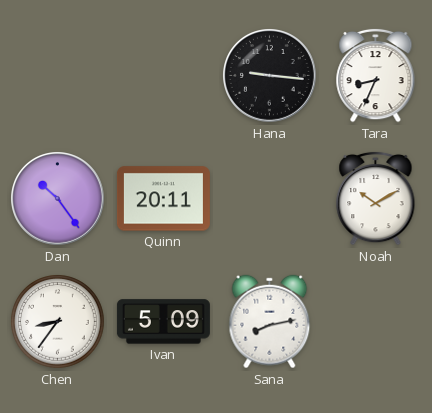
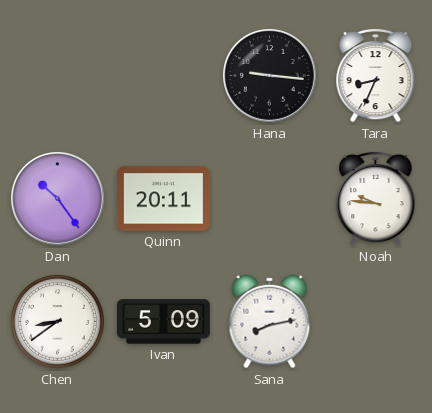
Noah: 10:10 -> 9:46
Chen: 8:36 -> 8:39
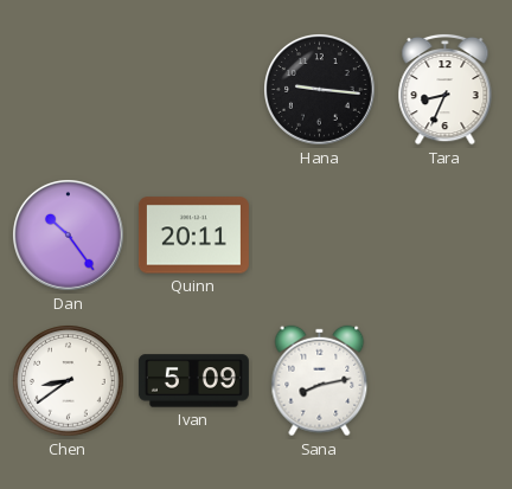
Noah: 9:46 -> none
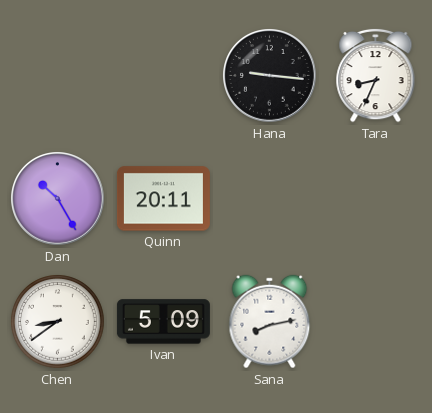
Dan: 10:24 -> 10:25
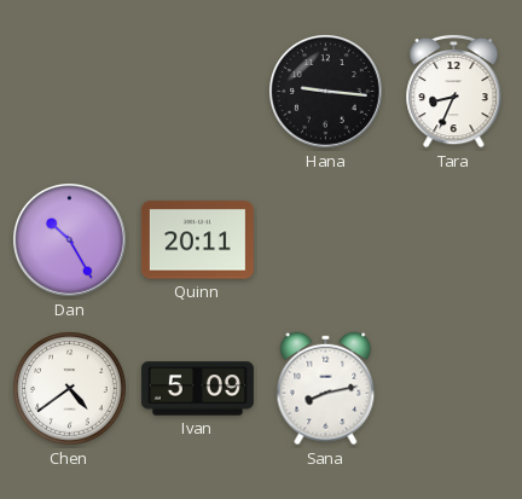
Chen: 8:39 -> 4:39
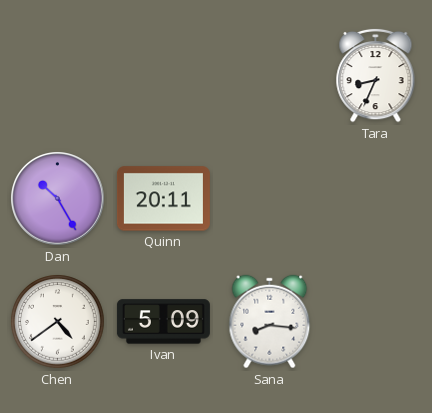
Hana: 9:16 -> none
Sana: 8:13 -> 8:16
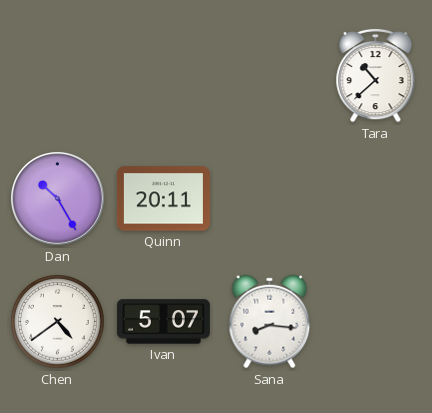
Tara: 8:34 -> 10:38
Ivan: 5:09 -> 5:07
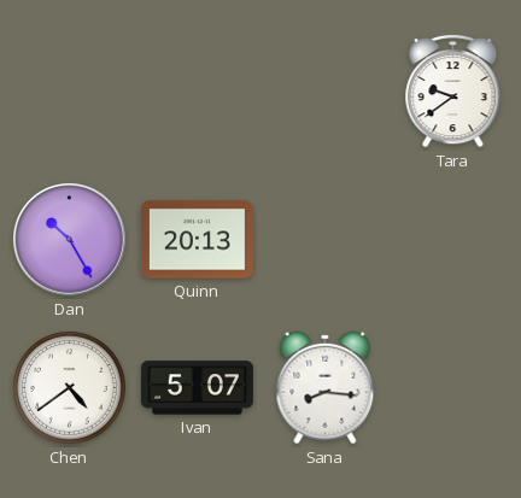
Tara: 10:38 -> 9:39
Quinn: 20:11 -> 20:13
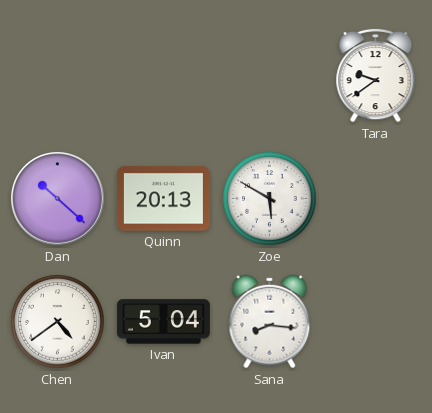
Dan: 10:25 -> 10:22
Zoe: none -> 5:50
Ivan: 5:07 -> 5:04
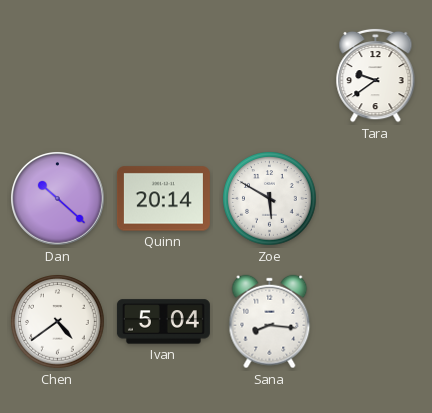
Quinn: 20:13 -> 20:14
